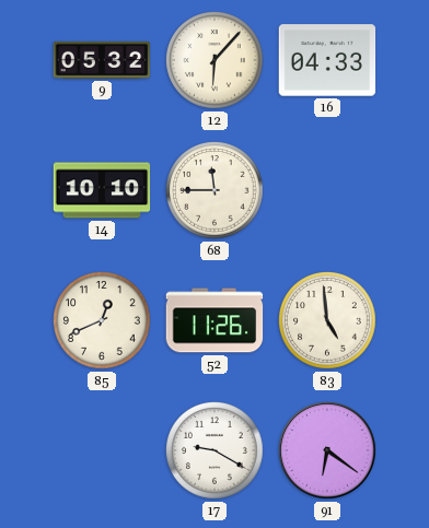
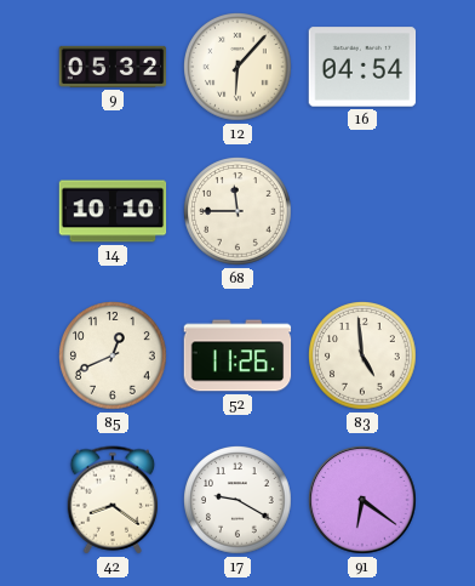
16: 04:33 -> 04:54
42: none -> 8:21
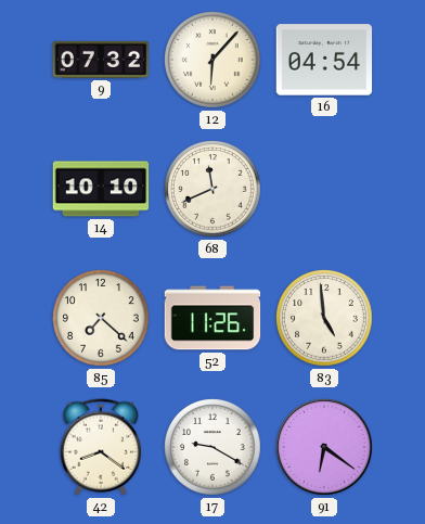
9: 05:32 -> 07:32
68: 11:45 -> 11:41
85: 12:41 -> 7:22
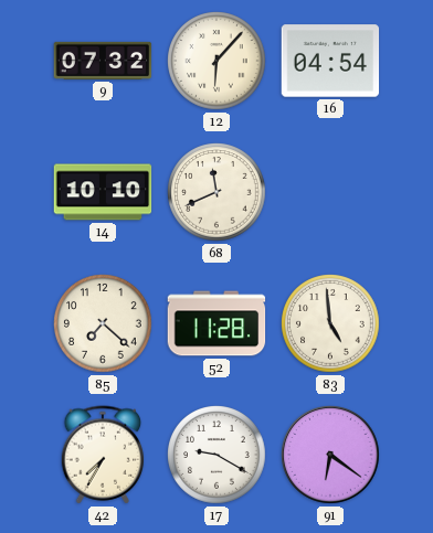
52: 11:26 -> 11:28
42: 8:21 -> 7:35
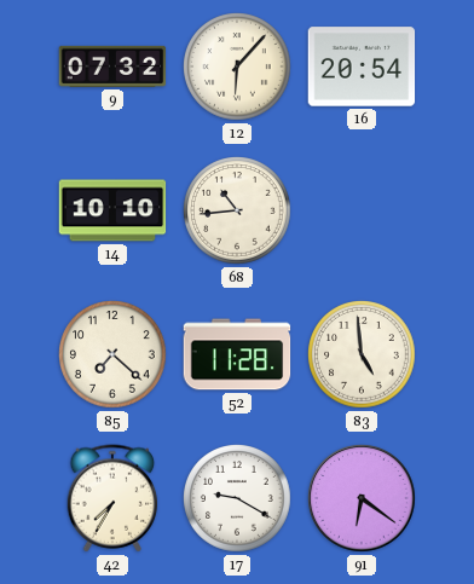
16: 04:54 -> 20:54
68: 11:41 -> 10:44
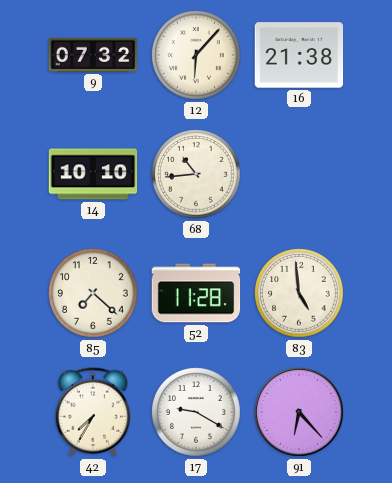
16: 20:54 -> 21:38
91: 6:21 -> 6:23
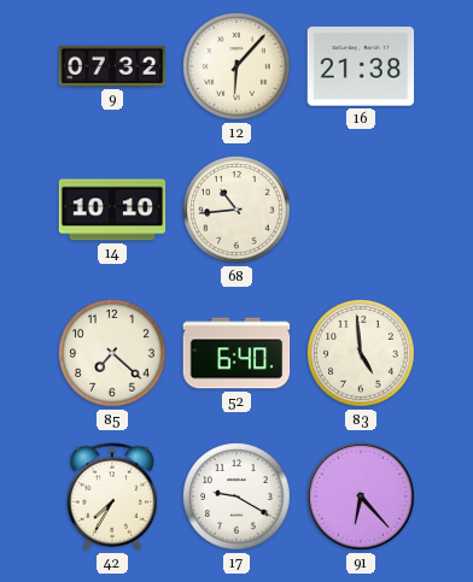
52: 11:28 -> 6:40
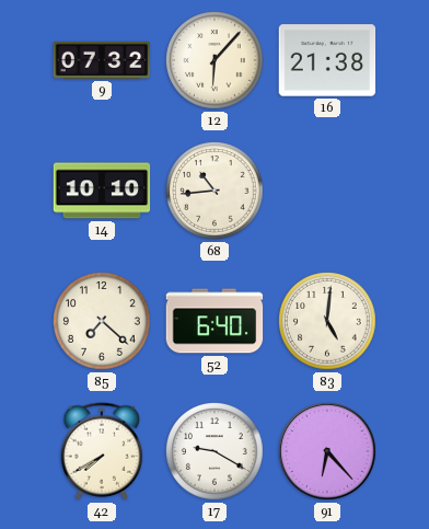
83: 4:59 -> 5:01
42: 7:35 -> 7:40
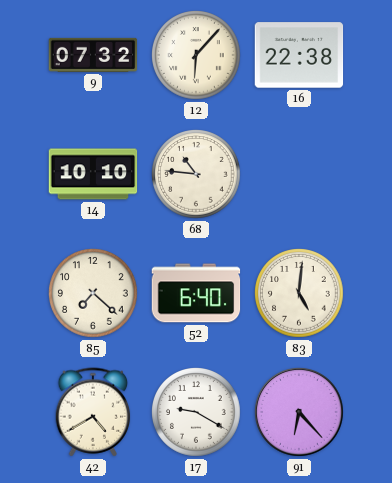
16: 21:38 -> 22:38
68: 10:44 -> 10:46
42: 7:40 -> 4:40
